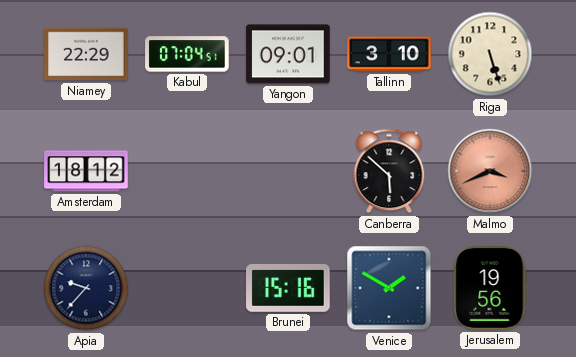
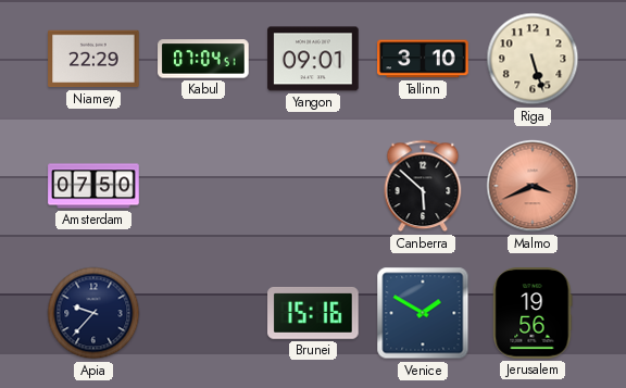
Amsterdam: 18:12 -> 07:50
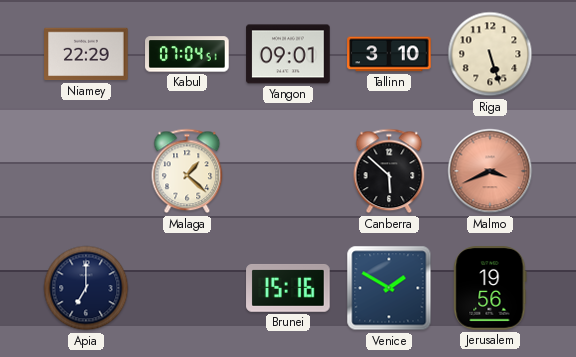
Amsterdam: 07:50 -> none
Malaga: none -> 1:22
Apia: 9:37 -> 7:00
